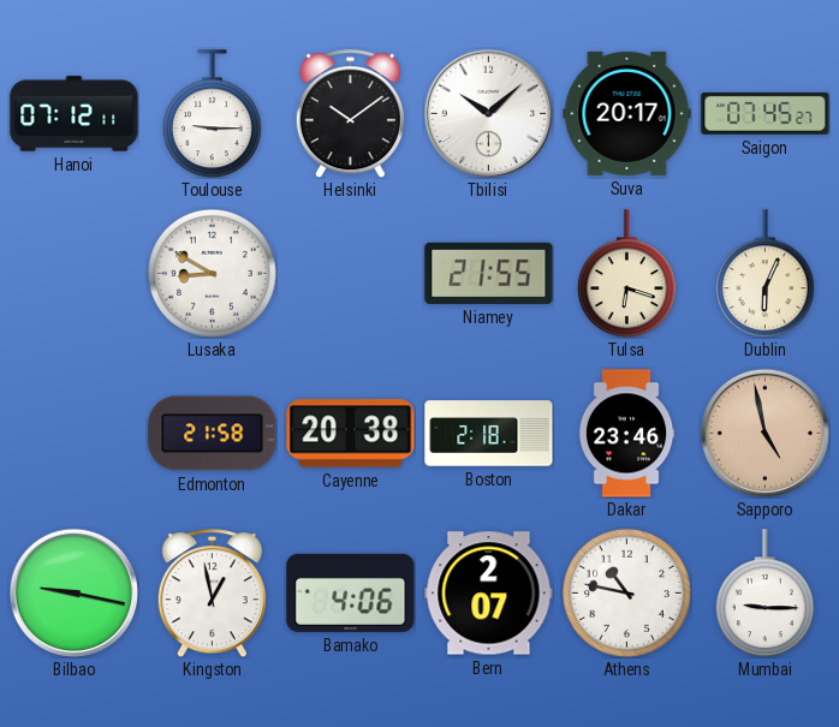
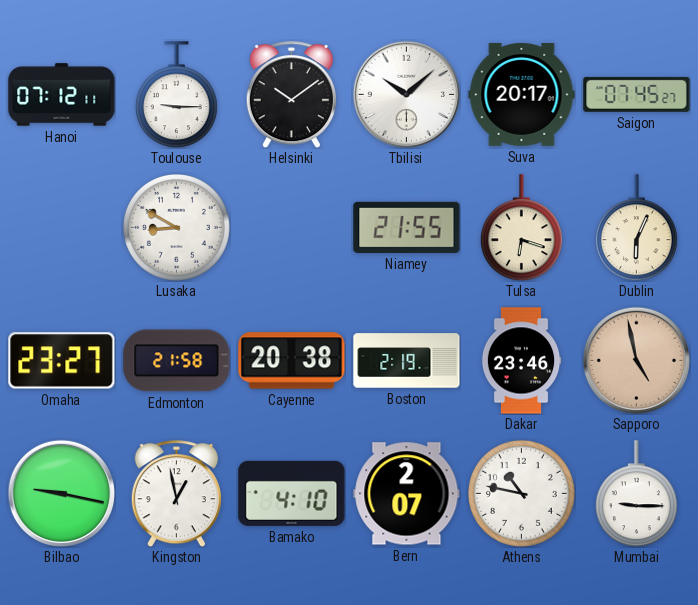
Omaha: none -> 23:27
Boston: 2:18 -> 2:19
Bamako: 4:06 -> 4:10
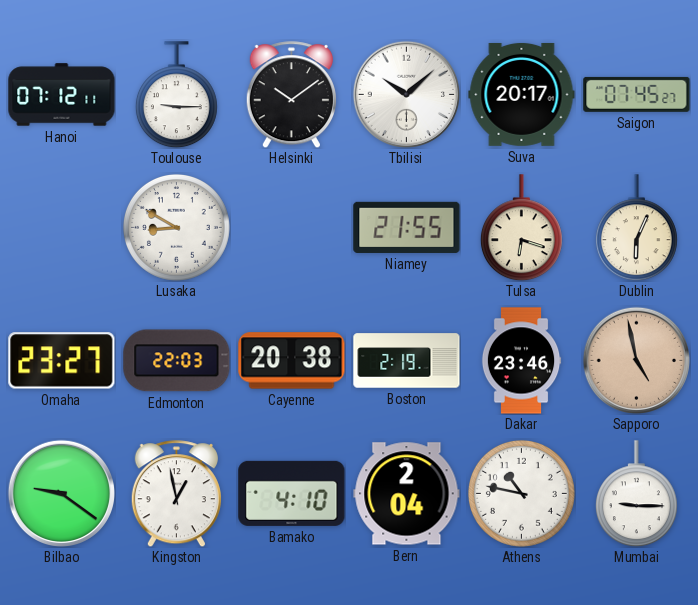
Edmonton: 21:58 -> 22:03
Bilbao: 9:17 -> 9:21
Bern: 2:07 -> 2:04
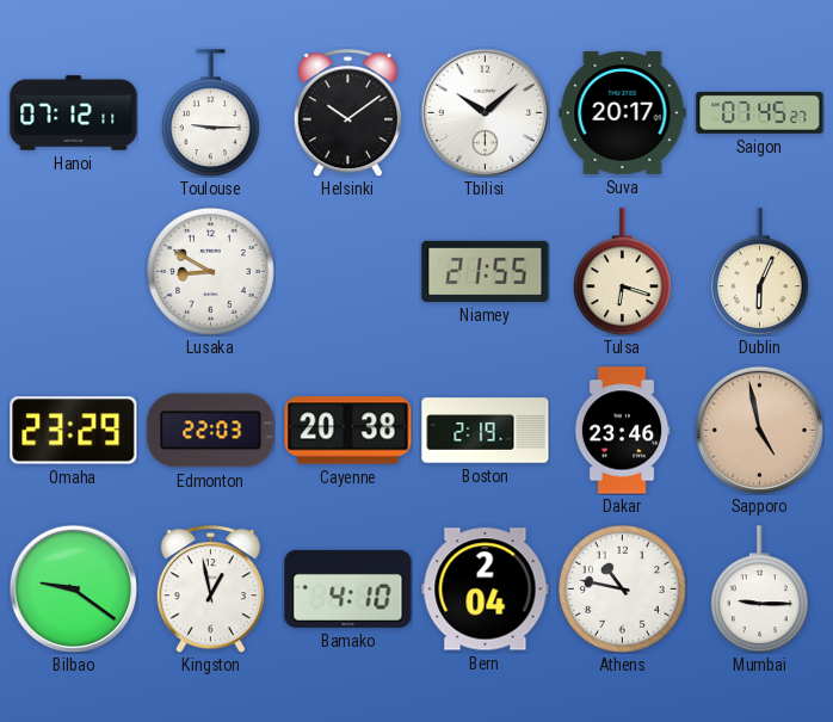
Omaha: 23:27 -> 23:29
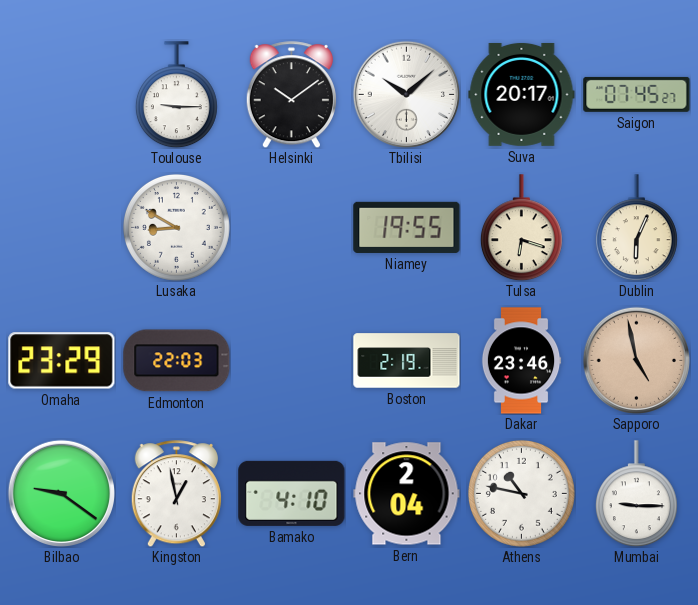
Hanoi: 07:12 -> none
Niamey: 21:55 -> 19:55
Cayenne: 20:38 -> none
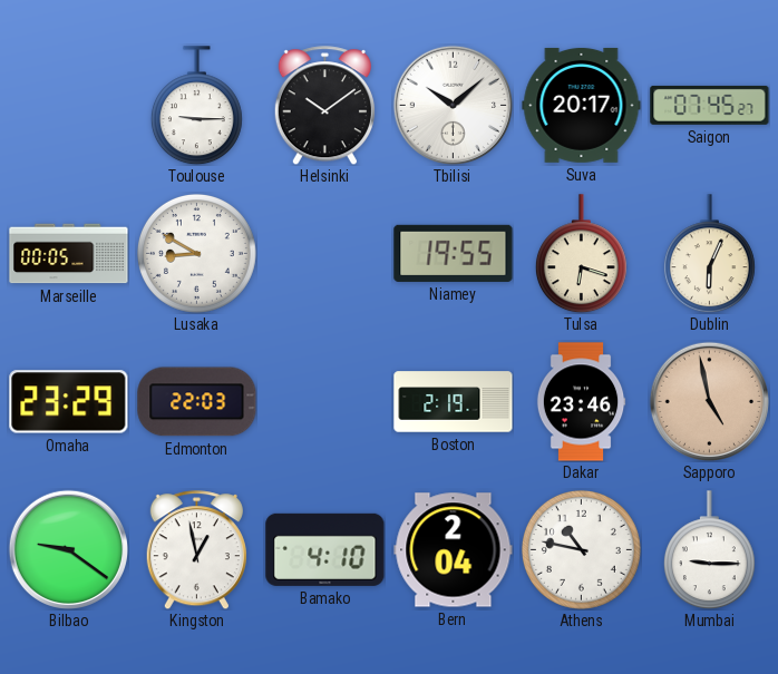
Marseille: none -> 00:05
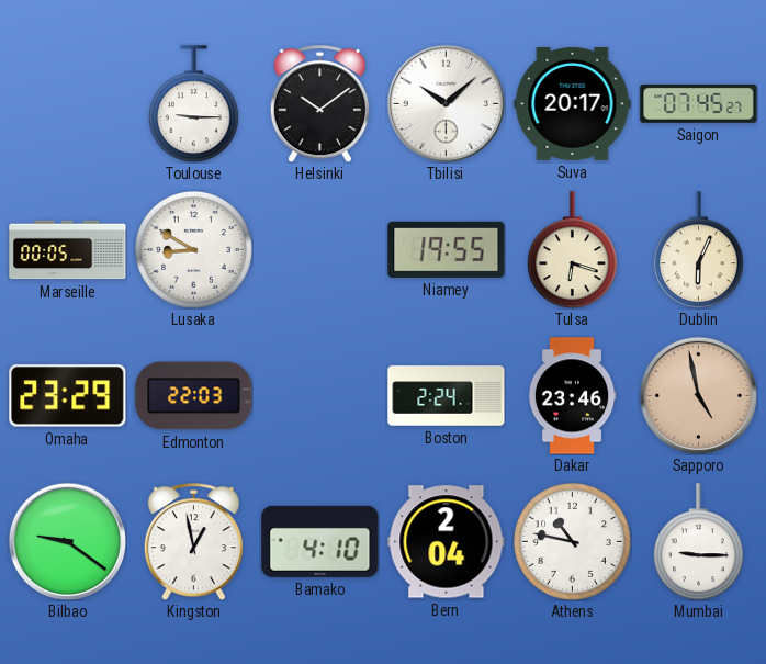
Boston: 2:19 -> 2:24
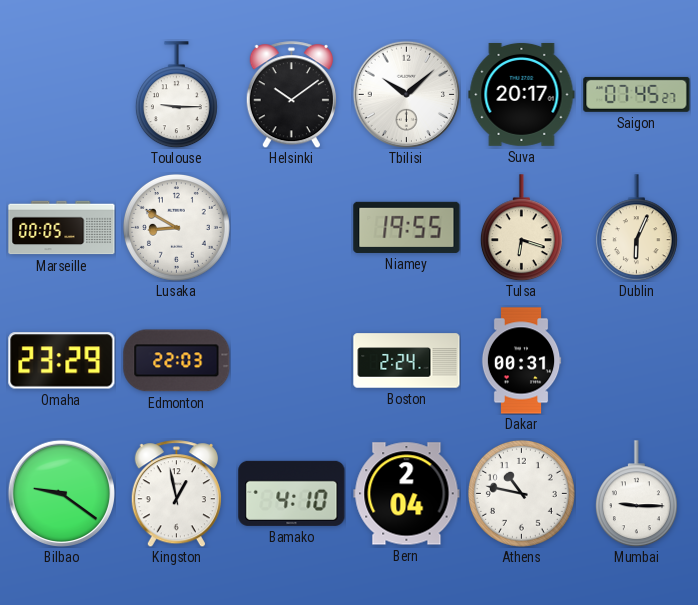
Dakar: 23:46 -> 00:31
Sapporo: 4:58 -> none
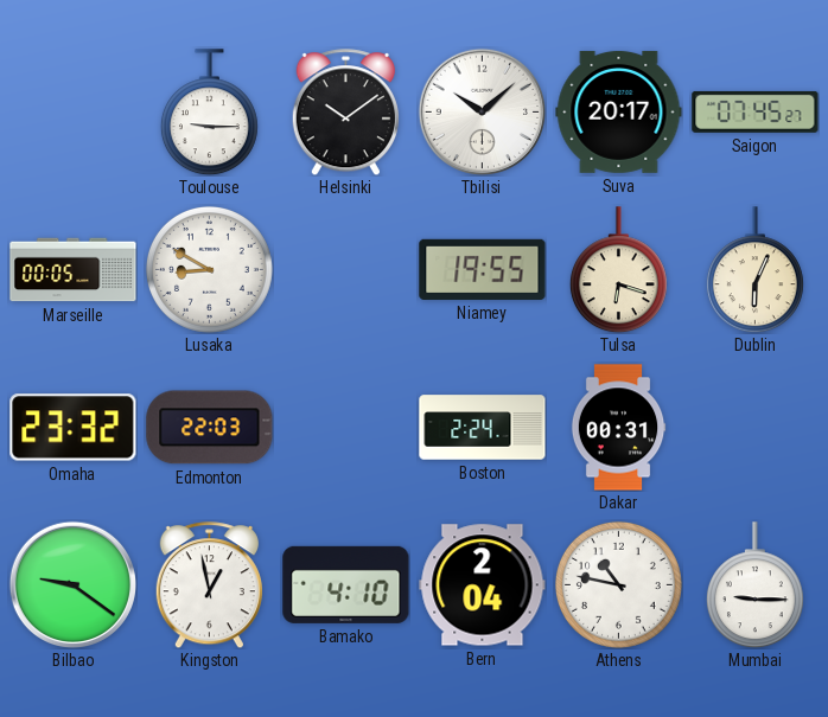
Omaha: 23:29 -> 23:32
